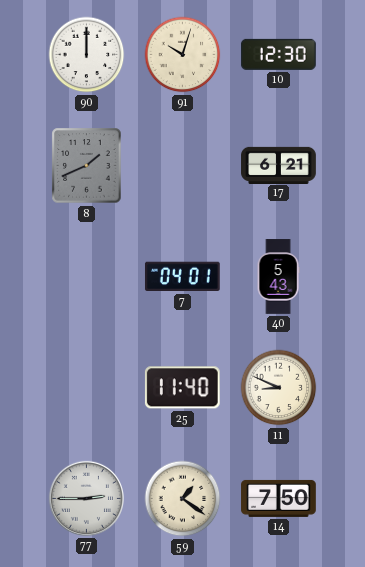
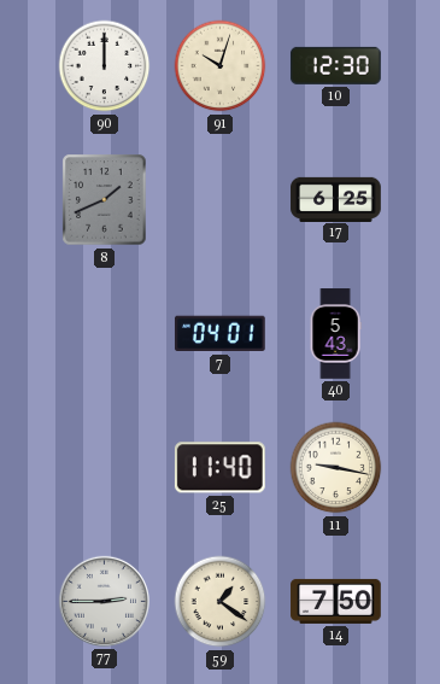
17: 6:21 -> 6:25
11: 8:49 -> 9:17
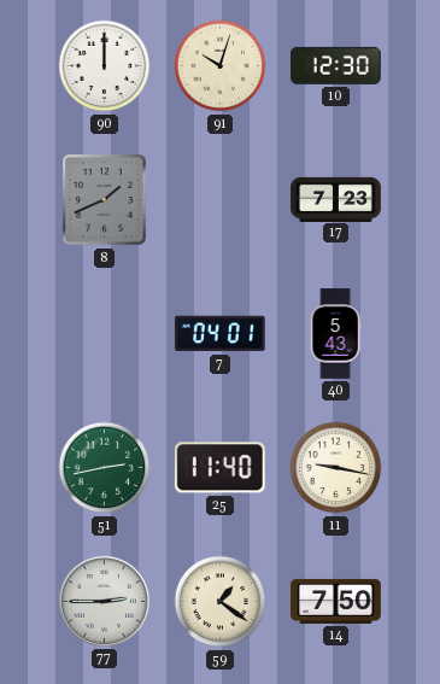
17: 6:25 -> 7:23
51: none -> 2:43
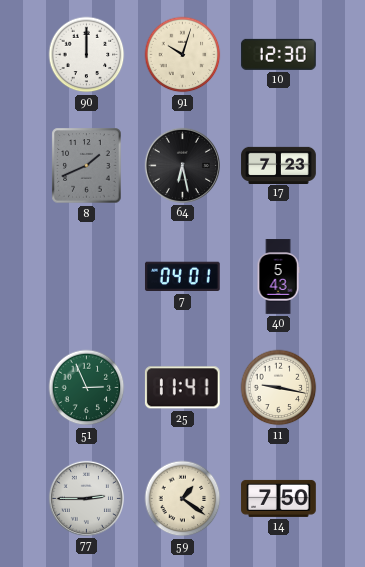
64: none -> 6:28
51: 2:43 -> 2:56
25: 11:40 -> 11:41
